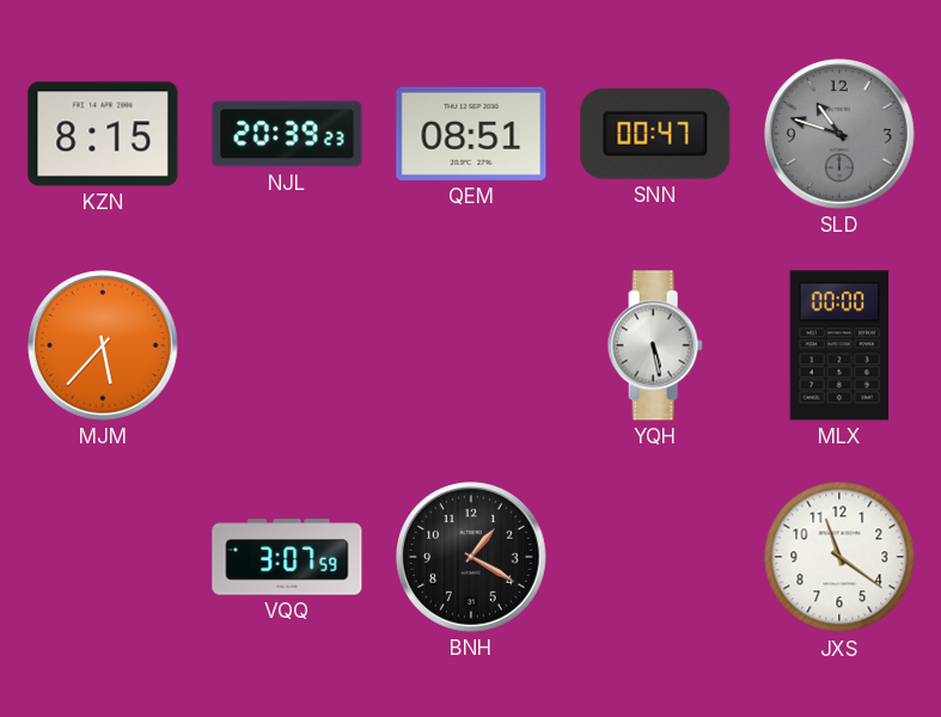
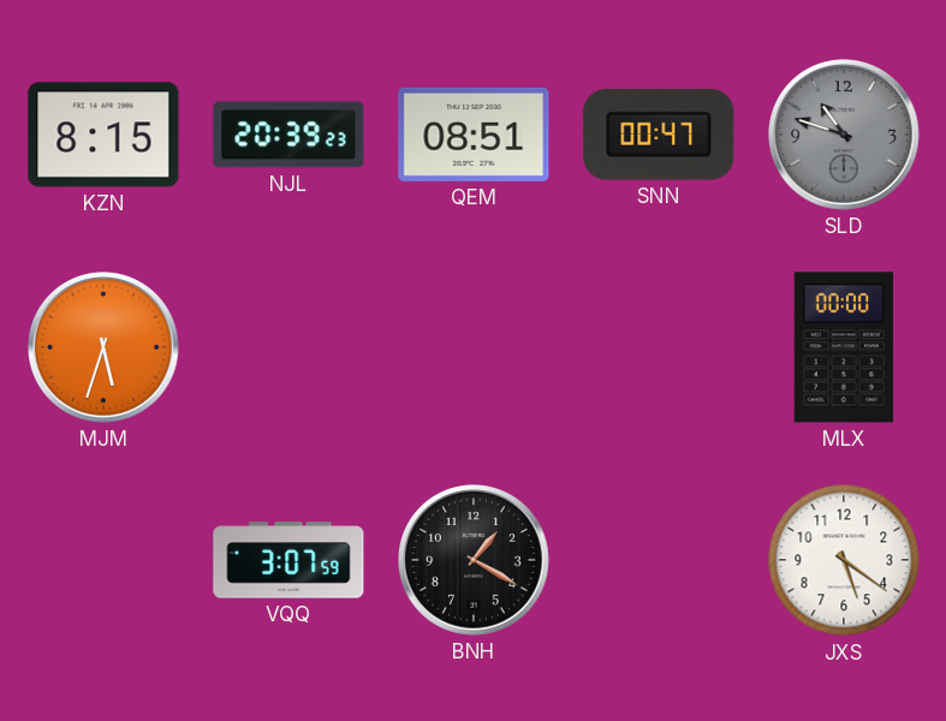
MJM: 5:37 -> 5:33
YQH: 5:28 -> none
JXS: 11:21 -> 5:21
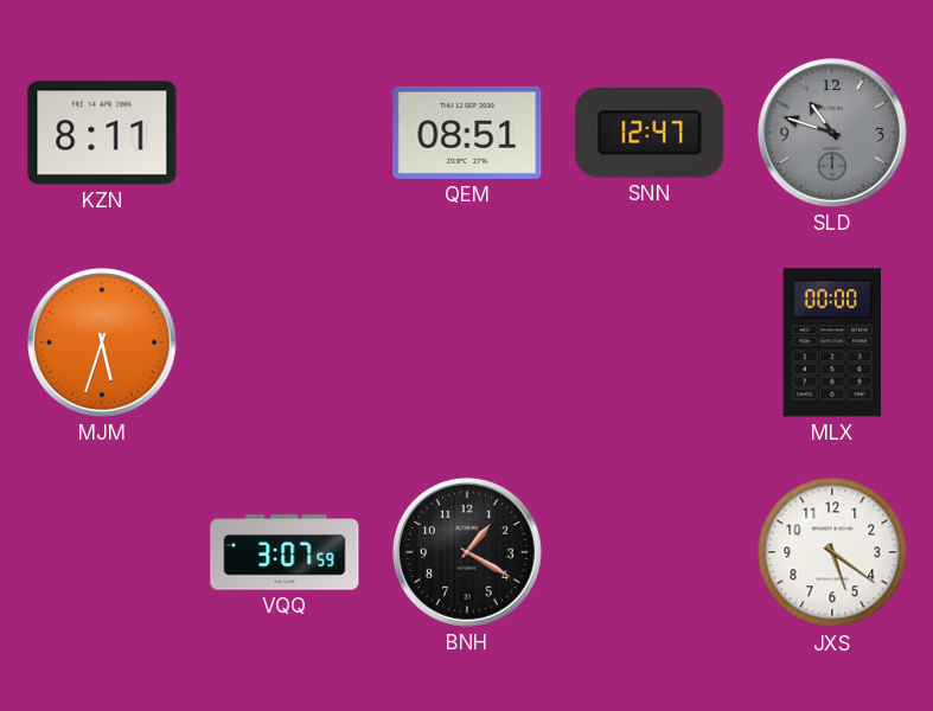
KZN: 8:15 -> 8:11
NJL: 20:39 -> none
SNN: 00:47 -> 12:47
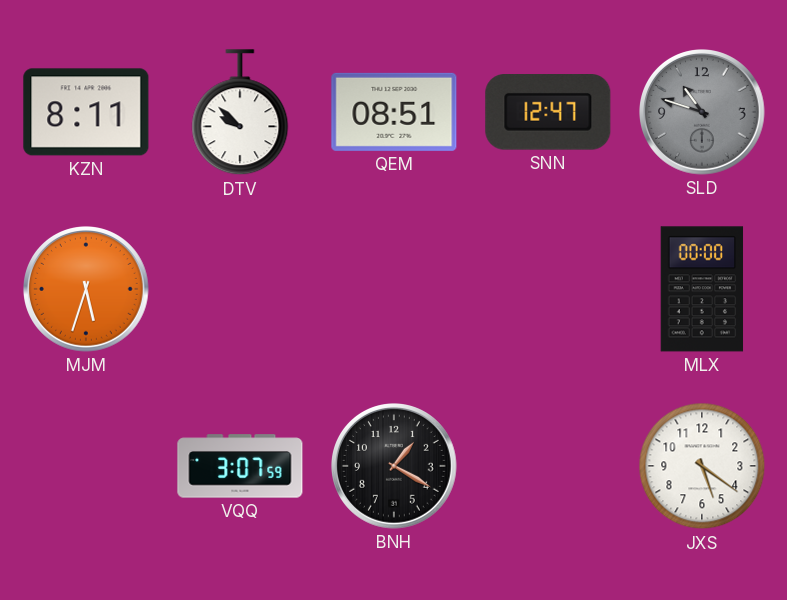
DTV: none -> 9:52
